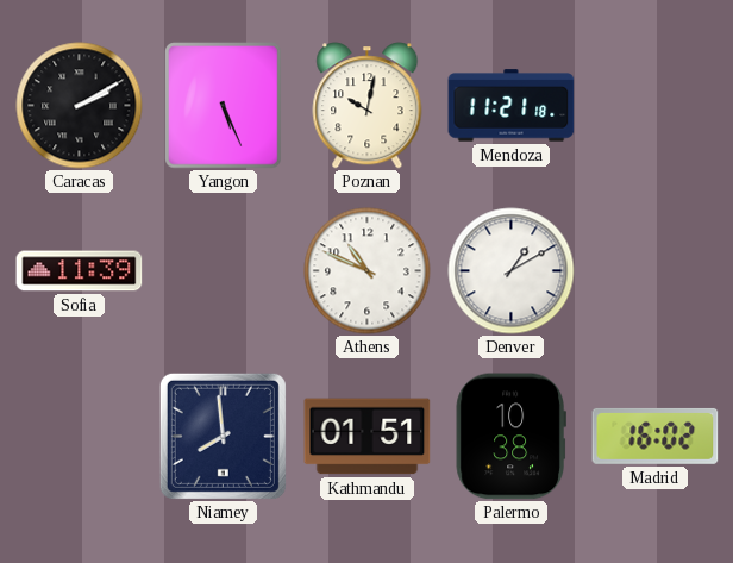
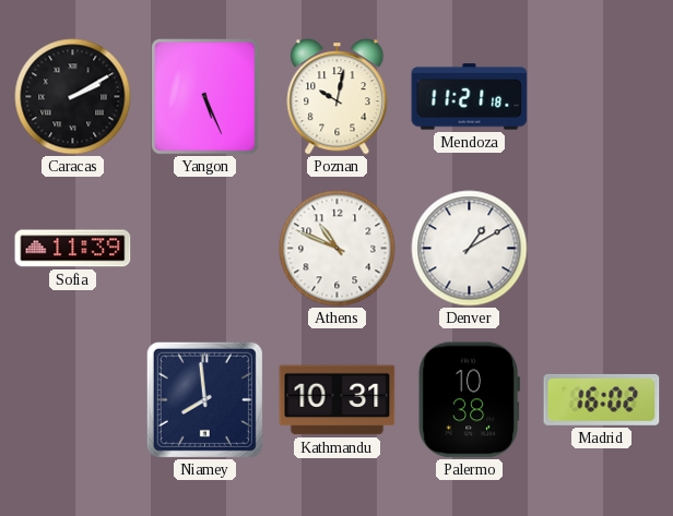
Kathmandu: 01:51 -> 10:31
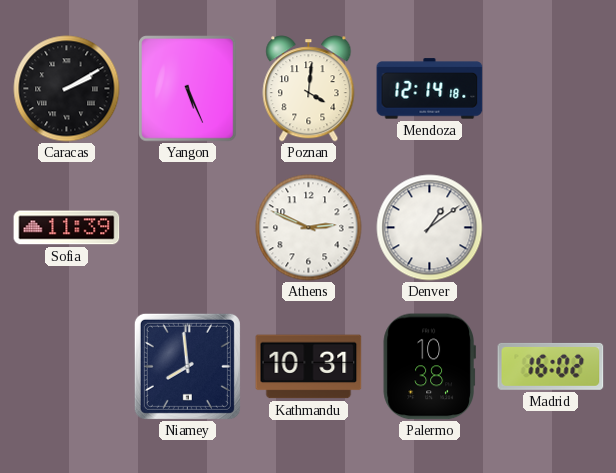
Poznan: 10:02 -> 4:01
Mendoza: 11:21 -> 12:14
Athens: 10:49 -> 2:49
Denver: 1:10 -> 1:09
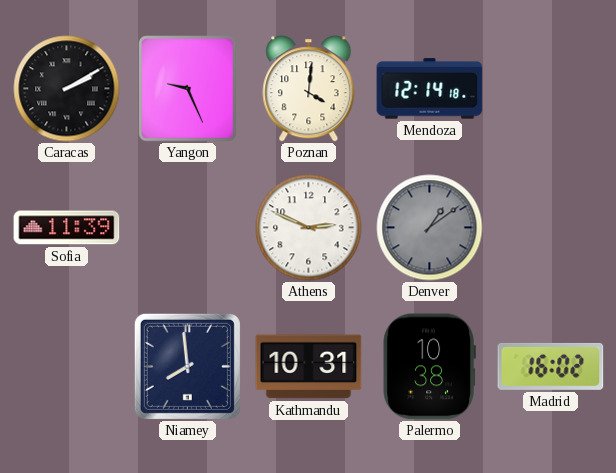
Yangon: 5:26 -> 9:26
Denver dial: white -> grey
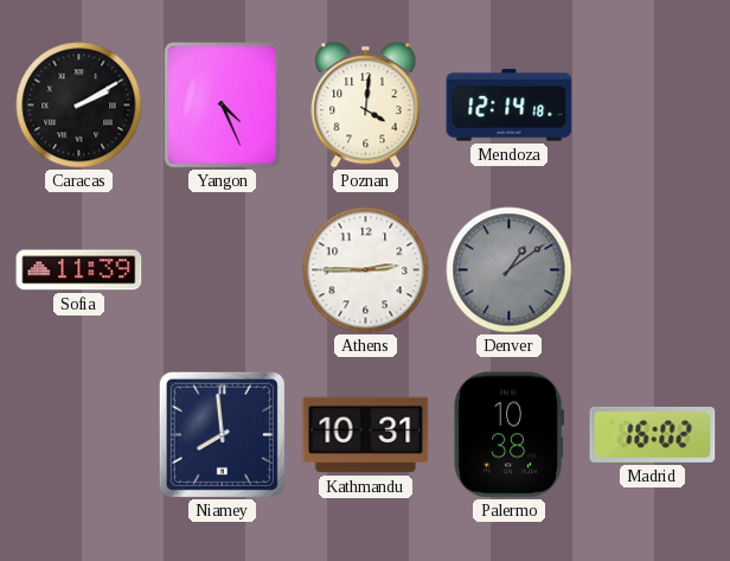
Yangon: 9:26 -> 4:26
Athens: 2:49 -> 2:45
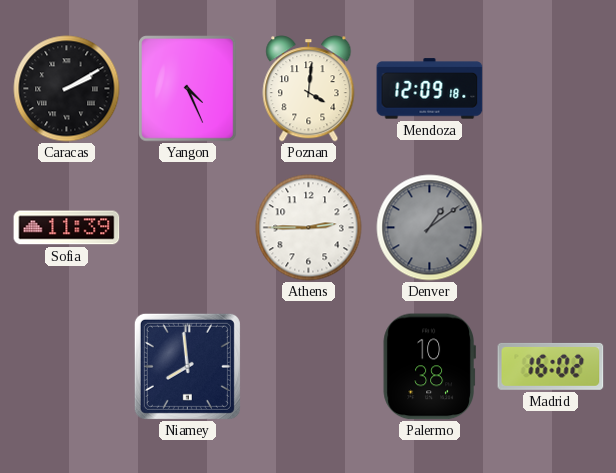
Mendoza: 12:14 -> 12:09
Kathmandu: 10:31 -> none
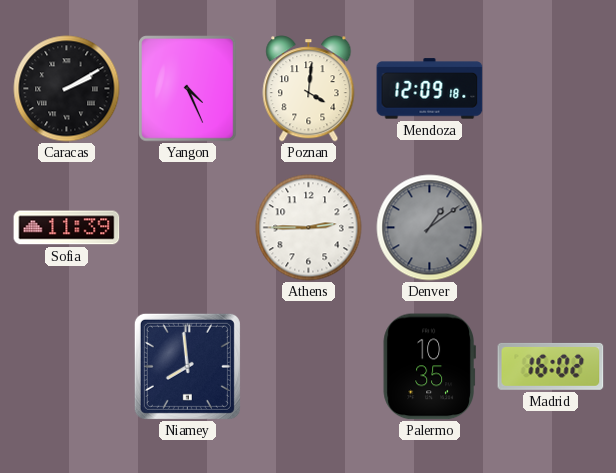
Palermo: 10:38 -> 10:35
